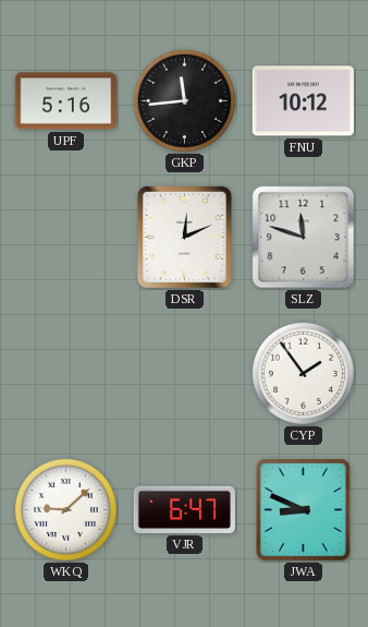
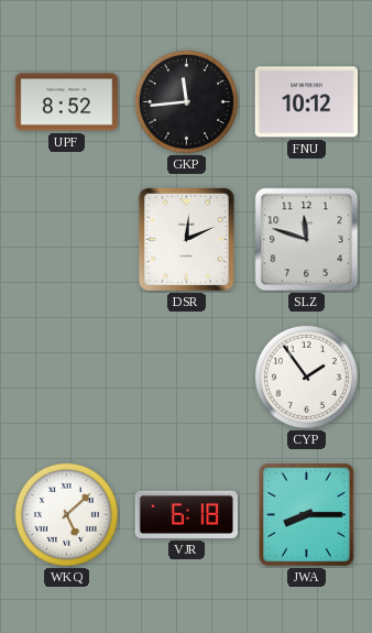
UPF: 5:16 -> 8:52
WKQ: 9:08 -> 5:08
VJR: 6:47 -> 6:18
JWA: 8:49 -> 8:15
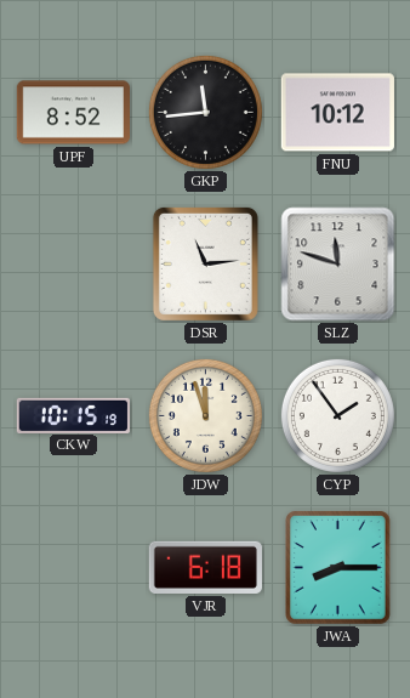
DSR: 12:11 -> 11:14
CKW: none -> 10:15
JDW: none -> 11:57
WKQ: 5:08 -> none
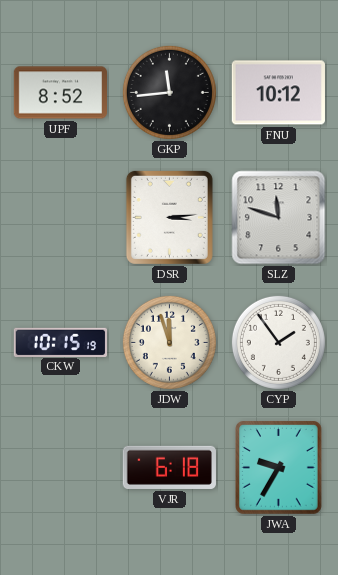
DSR: 11:14 -> 3:14
JWA: 8:15 -> 9:35
